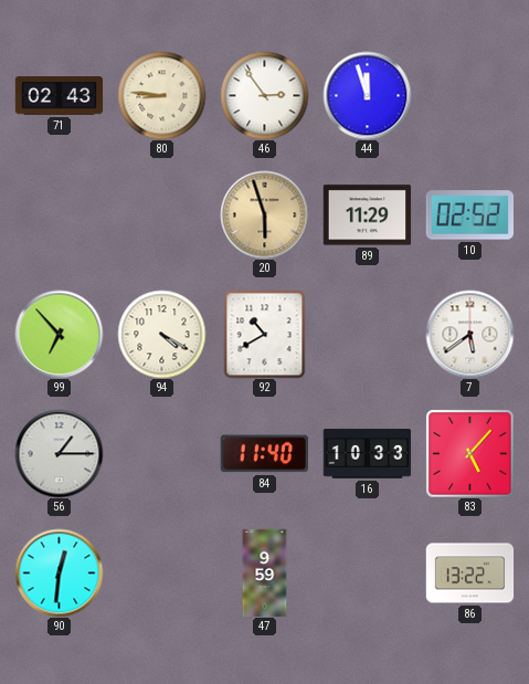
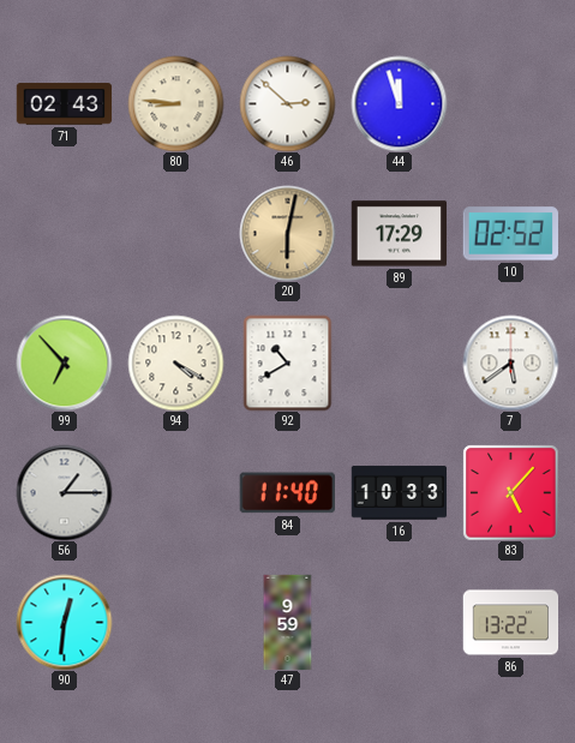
46: 2:54 -> 2:52
20: 5:57 -> 6:02
89: 11:29 -> 17:29
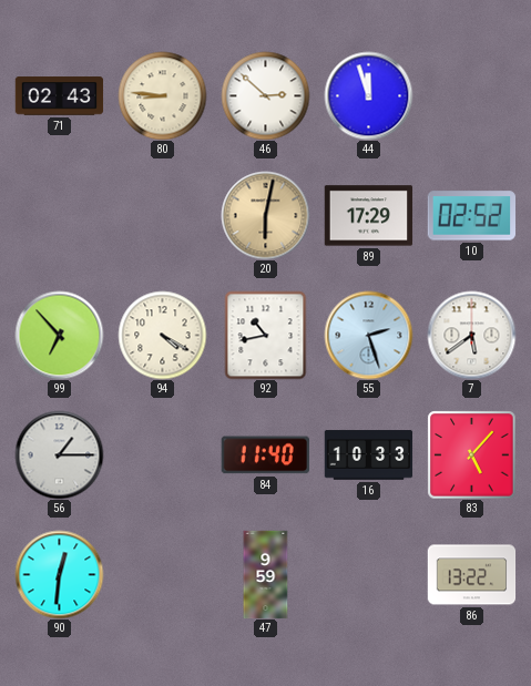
92: 10:40 -> 10:43
55: none -> 2:27
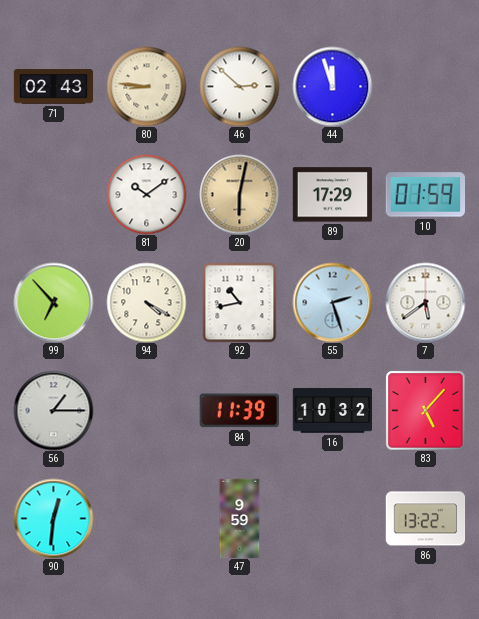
81: none -> 10:09
10: 02:52 -> 01:59
84: 11:40 -> 11:39
16: 10:33 -> 10:32
